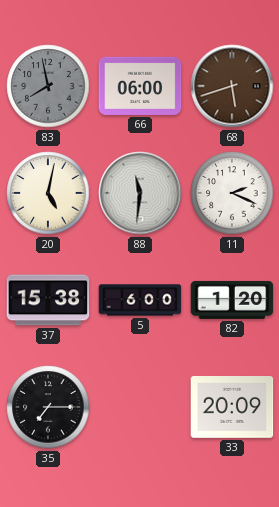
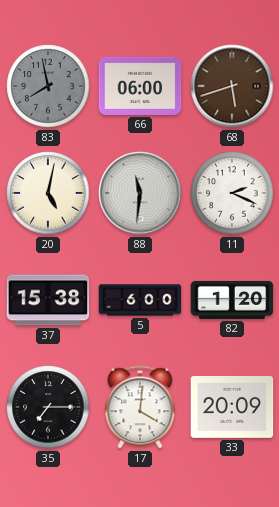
17: none -> 4:01
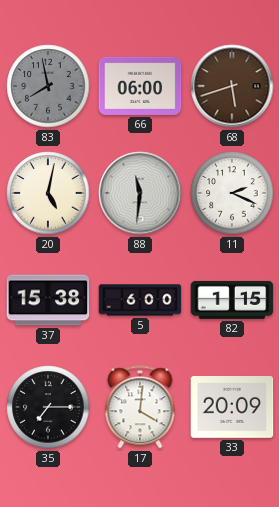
82: 1:20 -> 1:15
